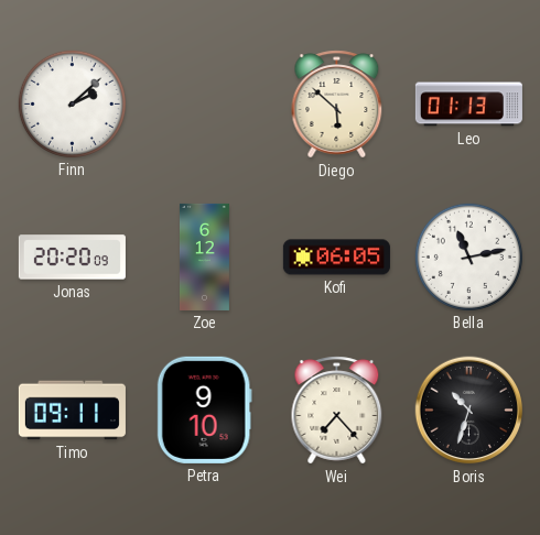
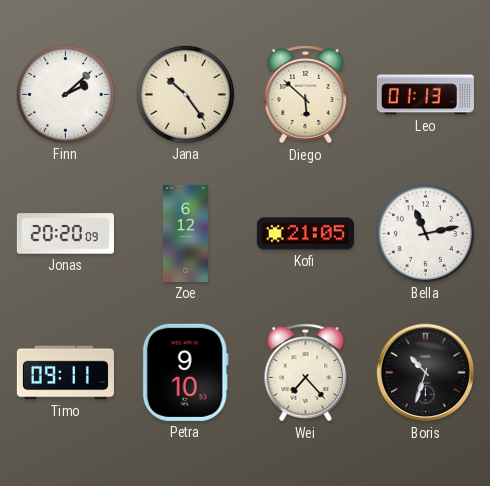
Jana: none -> 10:24
Kofi: 06:05 -> 21:05
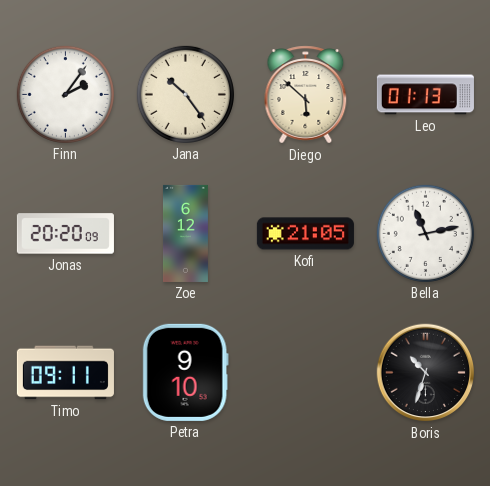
Finn: 2:08 -> 2:06
Wei: 7:23 -> none
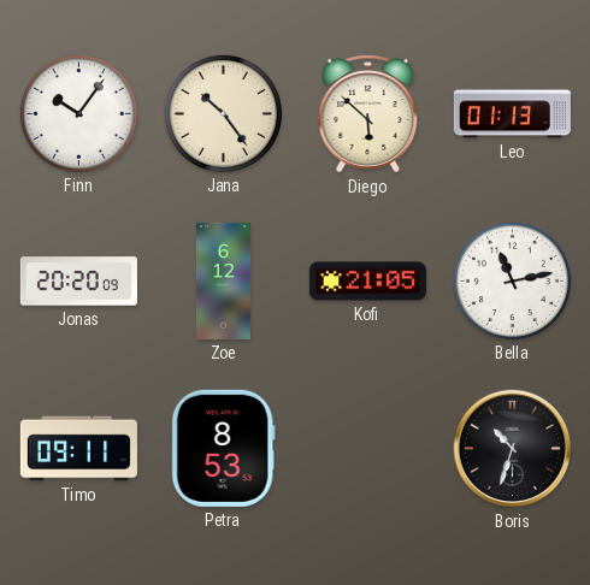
Finn: 2:06 -> 10:06
Petra: 9:10 -> 8:53
